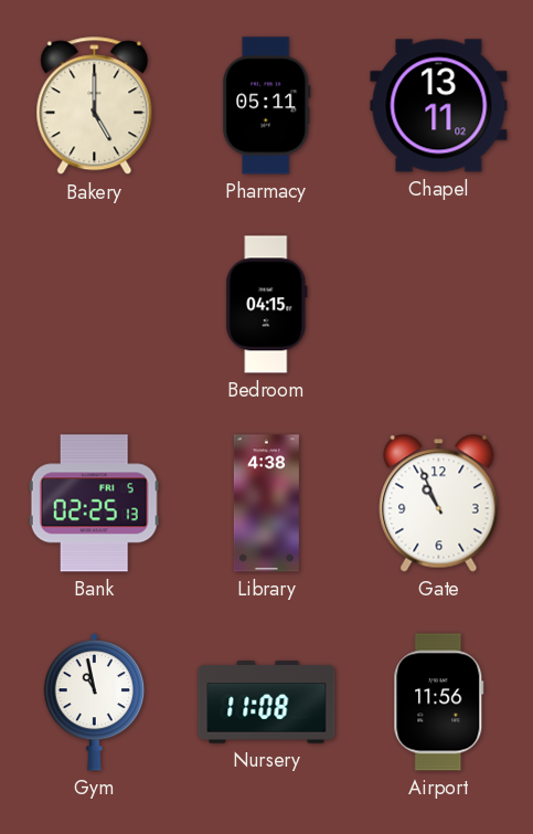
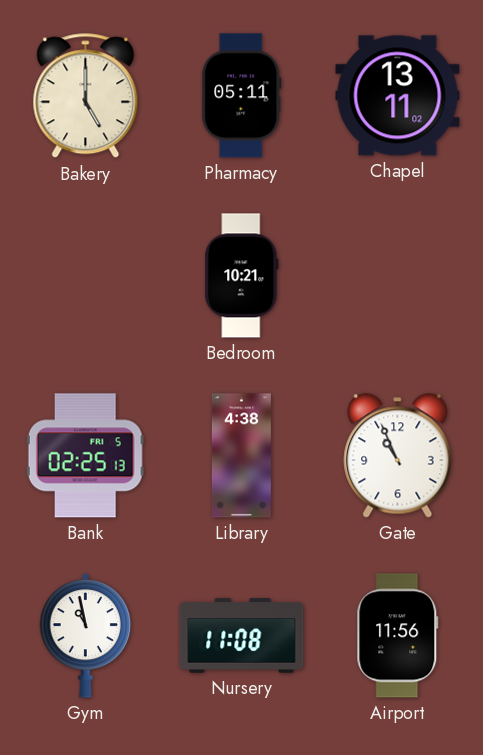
Bedroom: 04:15 -> 10:21
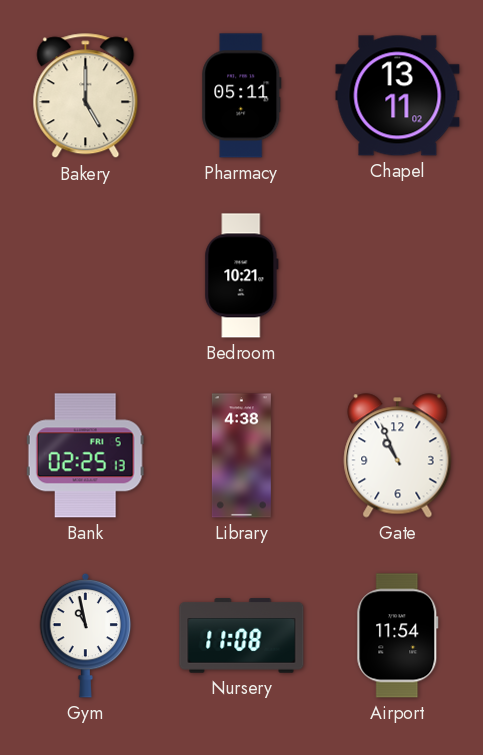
Airport: 11:56 -> 11:54
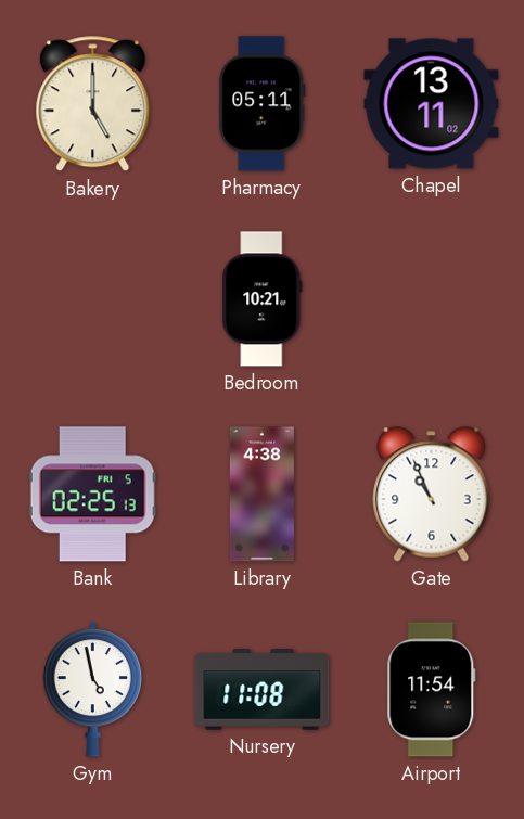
Gym: 10:58 -> 4:58
